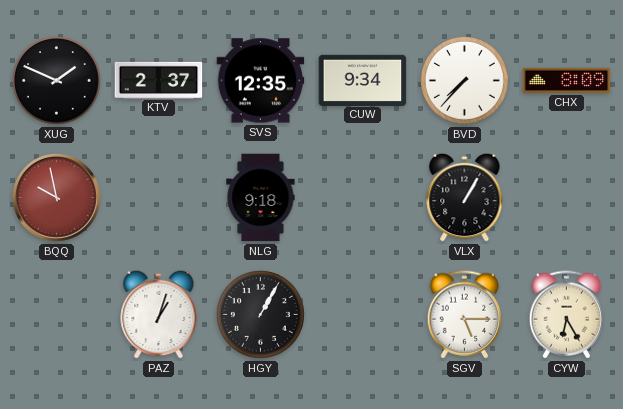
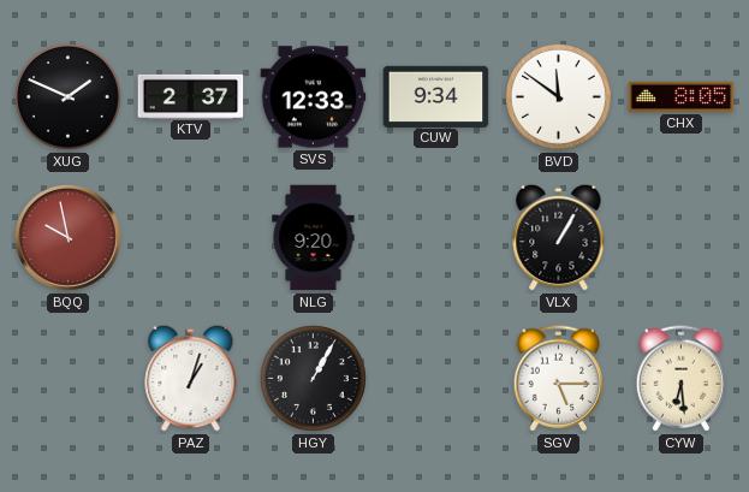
SVS: 12:35 -> 12:33
BVD: 7:37 -> 11:51
CHX: 8:09 -> 8:05
NLG: 9:18 -> 9:20
CYW: 6:25 -> 6:29
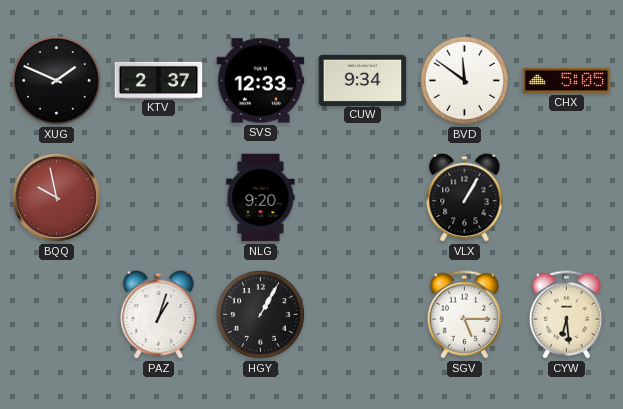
CHX: 8:05 -> 5:05
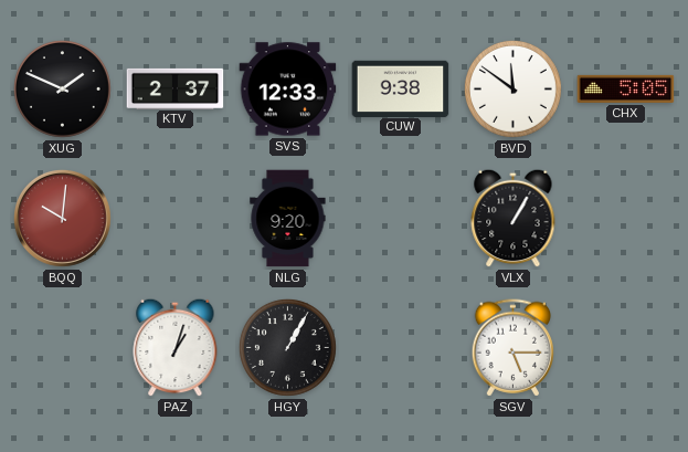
CUW: 9:34 -> 9:38
BQQ: 9:58 -> 10:01
CYW: 6:29 -> none
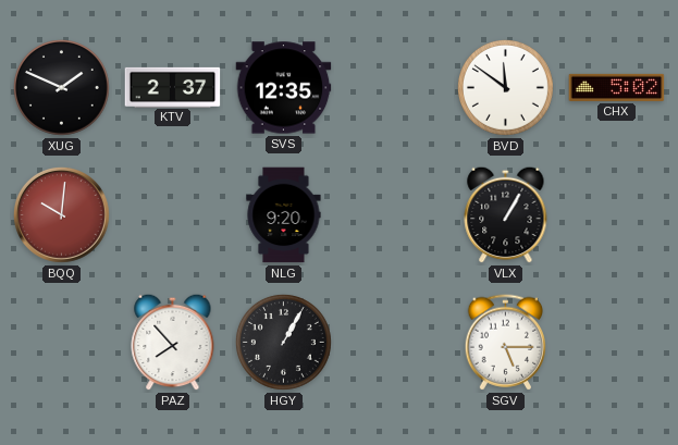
SVS: 12:33 -> 12:35
CUW: 9:38 -> none
CHX: 5:05 -> 5:02
PAZ: 1:03 -> 7:53
